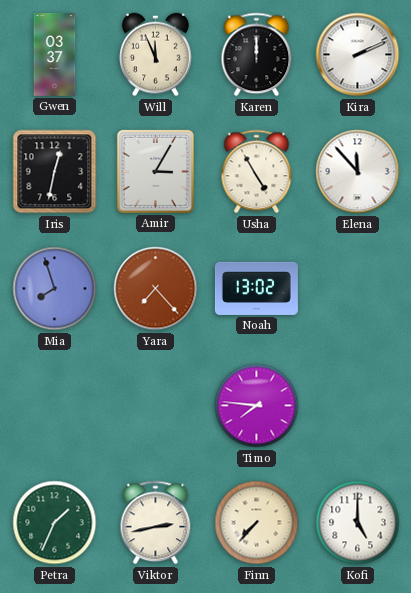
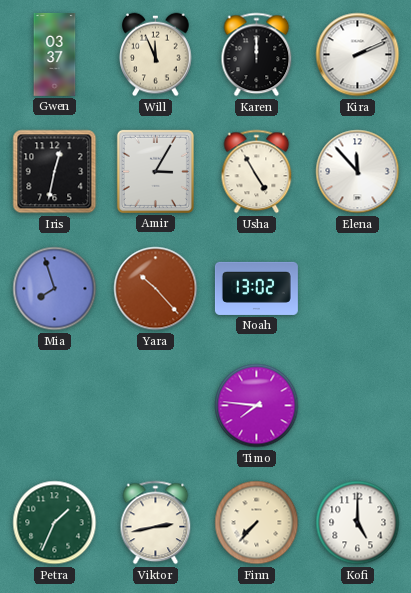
Yara: 7:23 -> 10:23
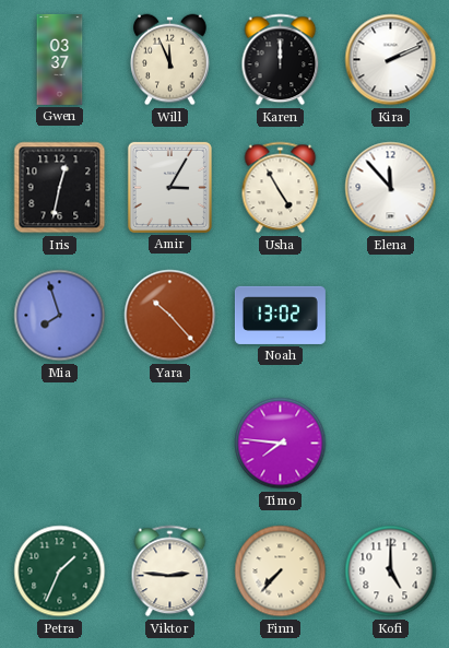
Viktor: 2:43 -> 2:46
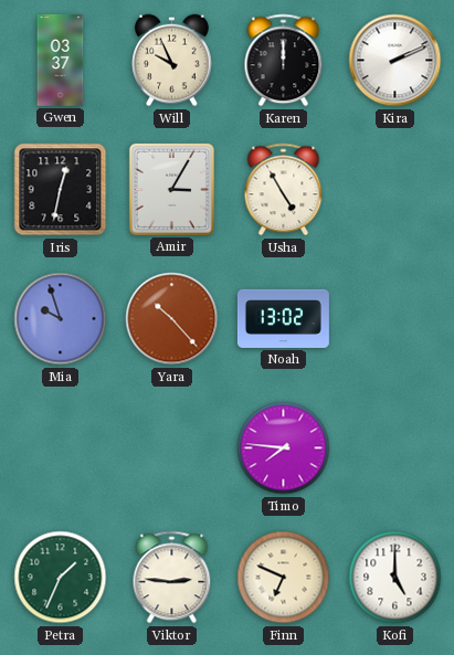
Will: 11:56 -> 9:56
Elena: 11:53 -> none
Mia: 7:57 -> 9:57
Finn: 7:37 -> 6:49
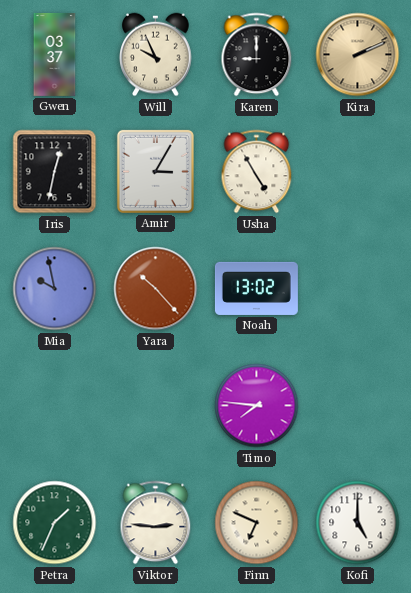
Karen: 12:00 -> 9:00
Kira dial: white -> champagne
Mia: 9:57 -> 9:58
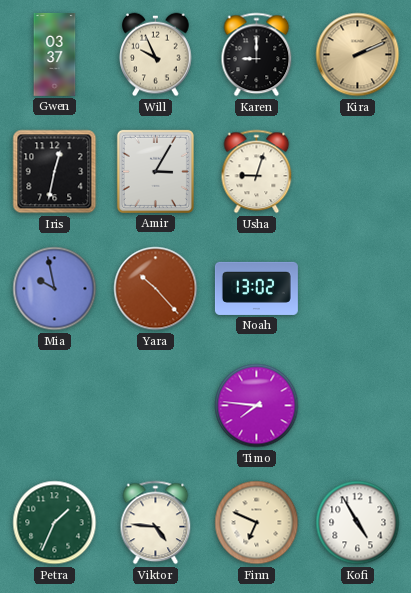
Usha: 4:55 -> 9:03
Viktor: 2:46 -> 4:46
Kofi: 5:00 -> 4:55
